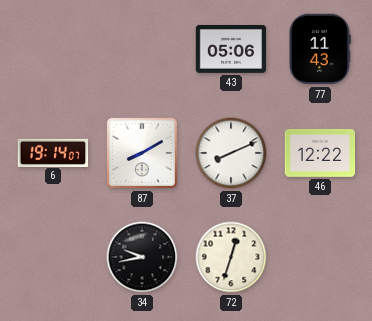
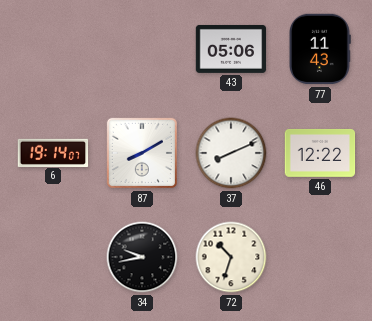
72: 12:33 -> 10:33
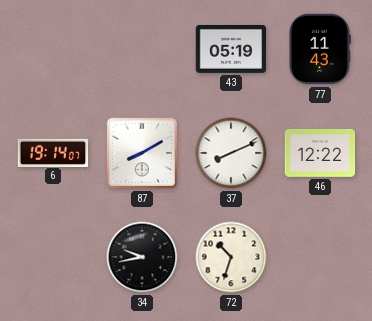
43: 05:06 -> 05:19
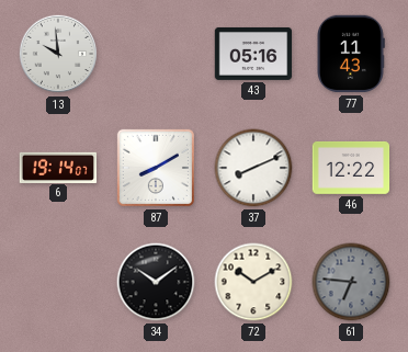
13: none -> 9:59
43: 05:19 -> 05:16
34: 9:43 -> 10:09
72: 10:33 -> 10:10
61: none -> 6:46
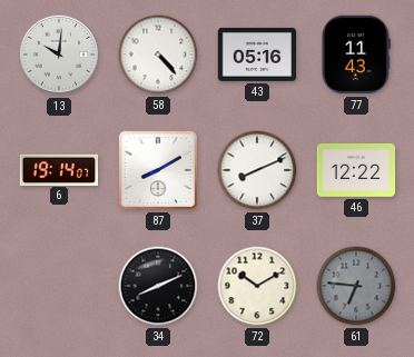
13: 9:59 -> 10:01
58: none -> 4:23
34: 10:09 -> 8:11
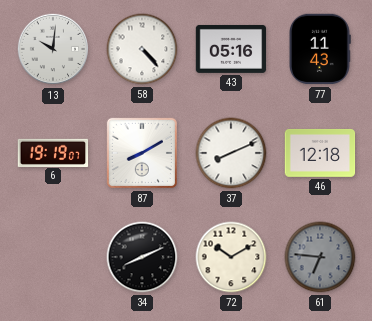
6: 19:14 -> 19:19
46: 12:22 -> 12:18
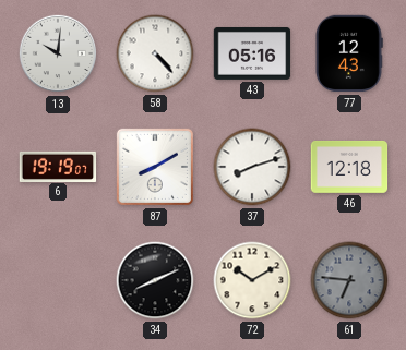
77: 11:43 -> 12:43
37: 8:11 -> 8:12
